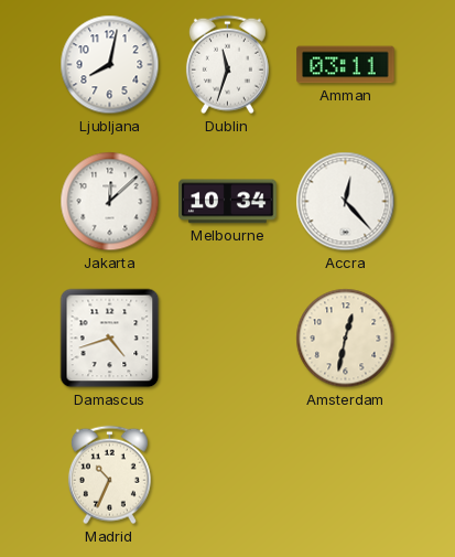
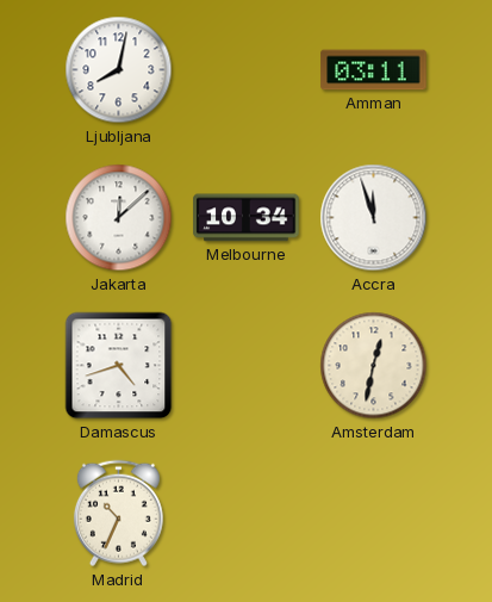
Dublin: 11:33 -> none
Accra: 12:23 -> 11:57
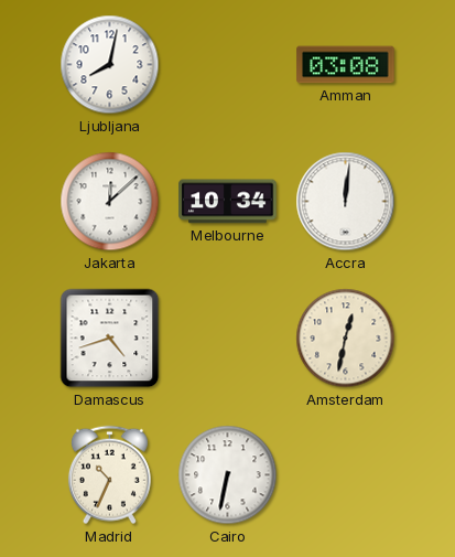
Amman: 03:11 -> 03:08
Accra: 11:57 -> 12:01
Cairo: none -> 6:32
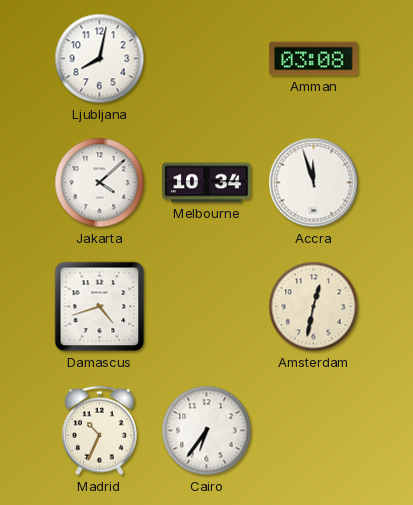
Jakarta: 12:08 -> 4:08
Accra: 12:01 -> 11:57
Cairo: 6:32 -> 6:36
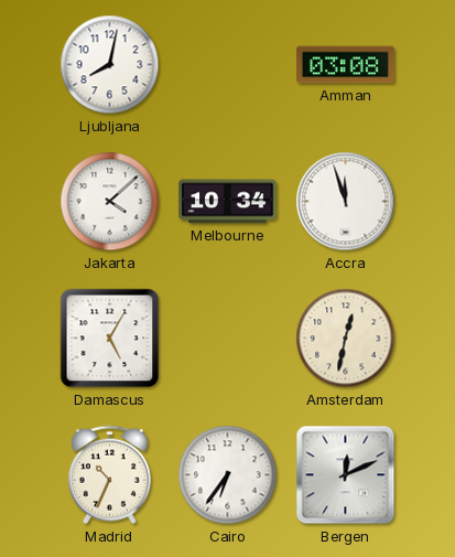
Damascus: 4:42 -> 5:05
Bergen: none -> 12:11
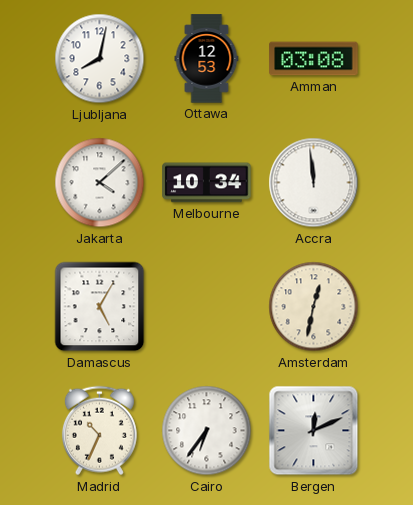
Ottawa: none -> 12:53
Accra: 11:57 -> 11:59
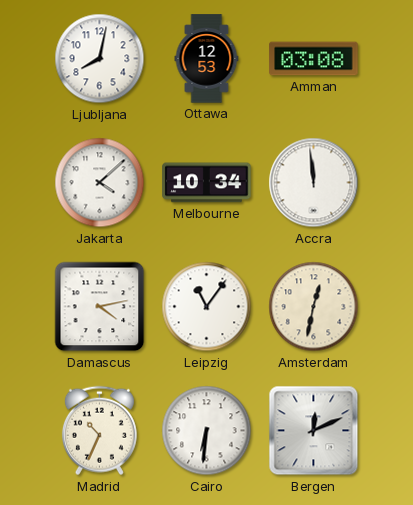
Damascus: 5:05 -> 4:13
Leipzig: none -> 11:06
Cairo: 6:36 -> 6:31
